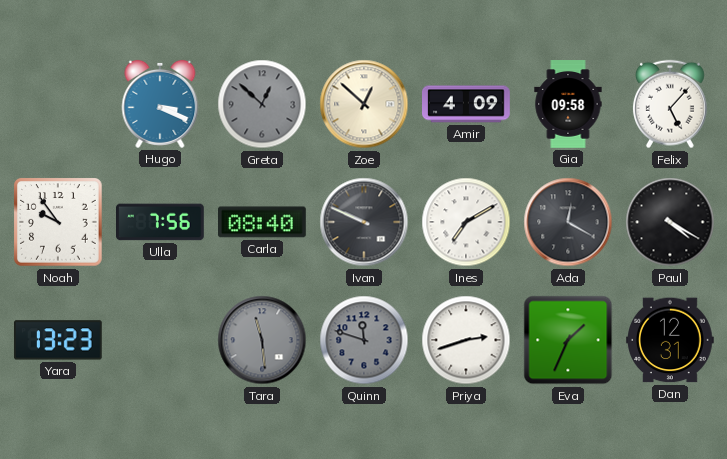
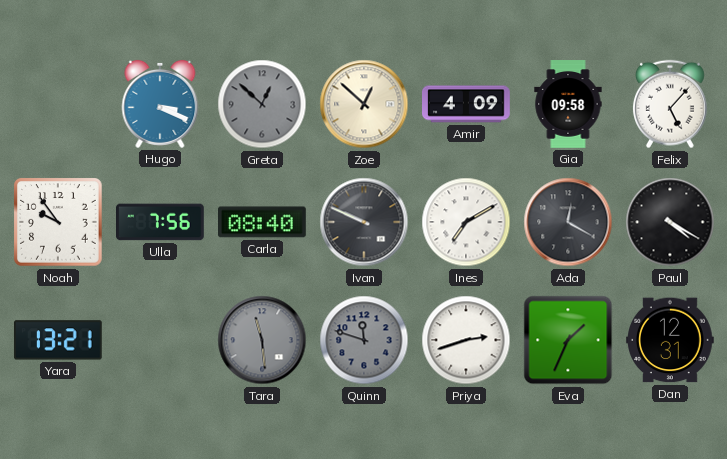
Yara: 13:23 -> 13:21
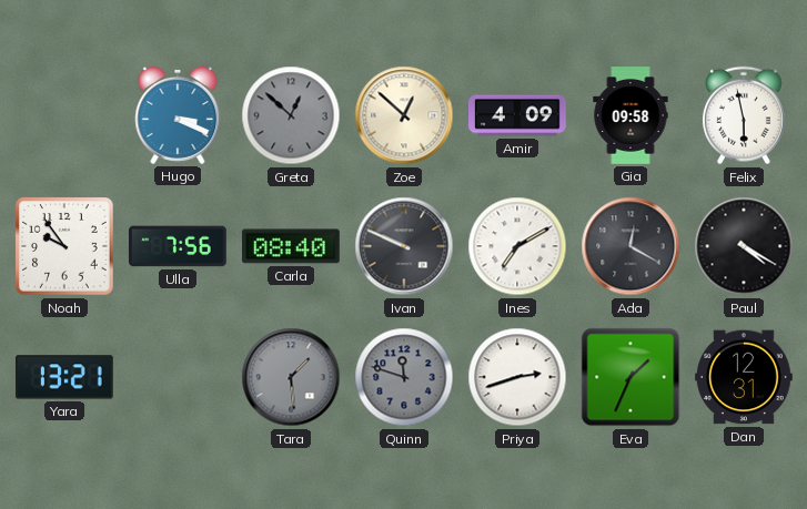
Felix: 5:07 -> 5:58
Tara: 11:29 -> 1:29
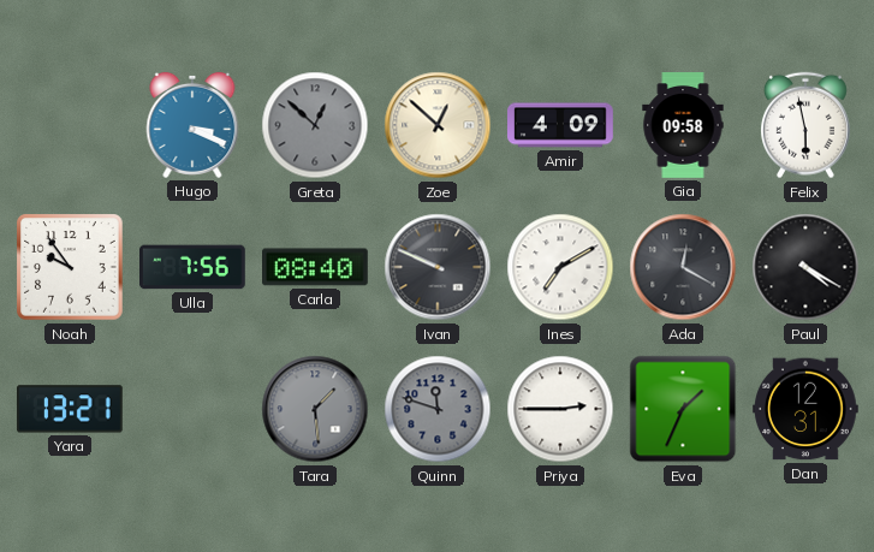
Priya: 2:42 -> 2:45
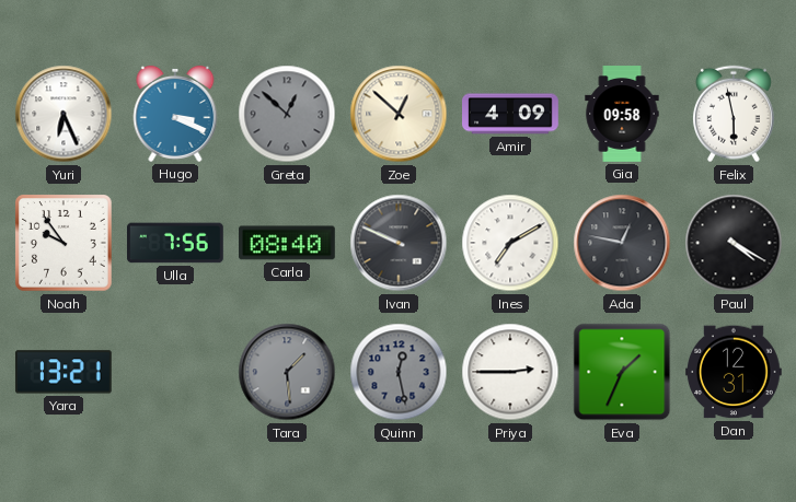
Yuri: none -> 6:26
Ada: 12:20 -> 12:47
Quinn: 11:48 -> 12:28
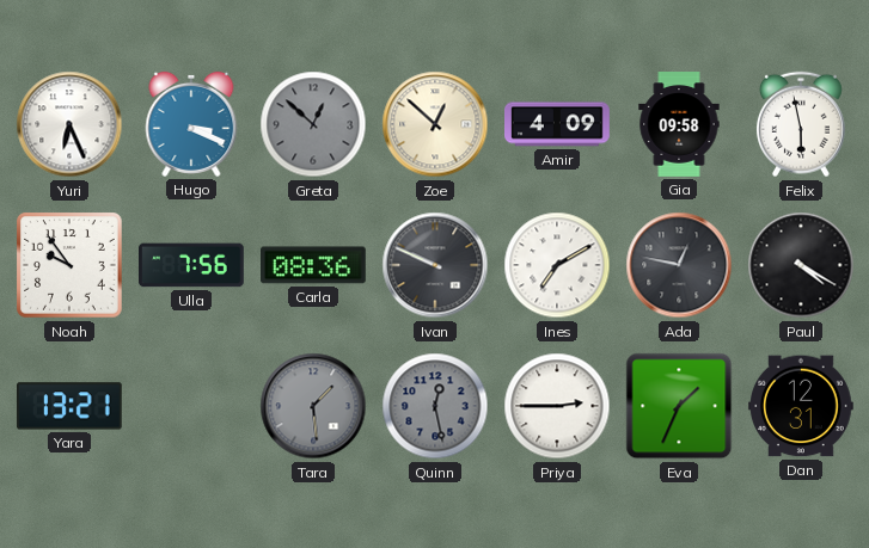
Carla: 08:40 -> 08:36
